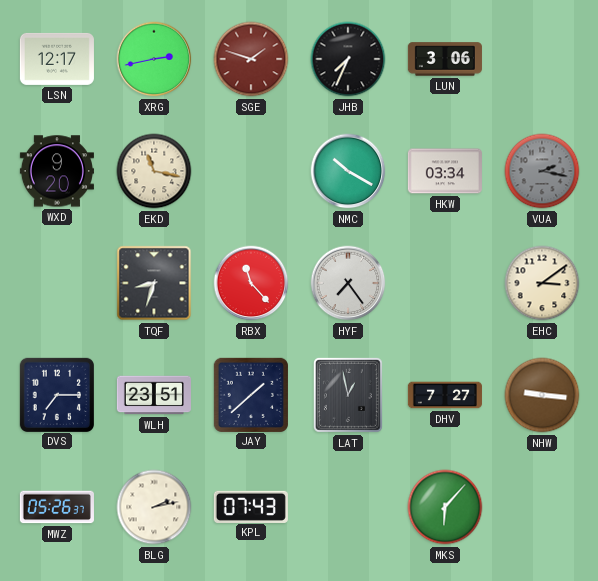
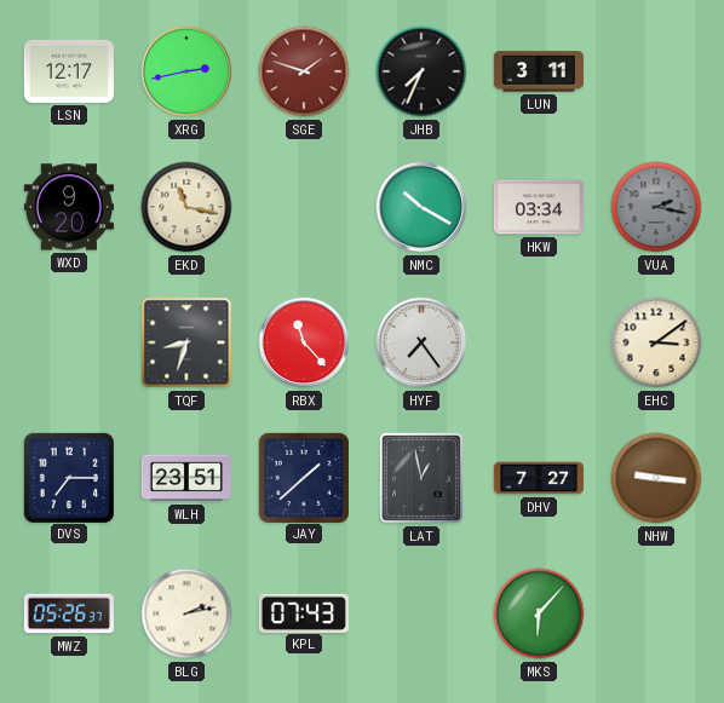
LUN: 3:06 -> 3:11
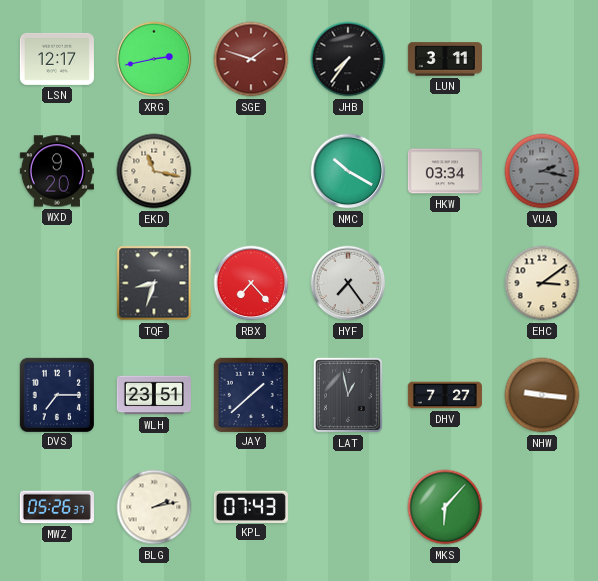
JHB: 7:34 -> 7:36
RBX: 11:23 -> 7:23
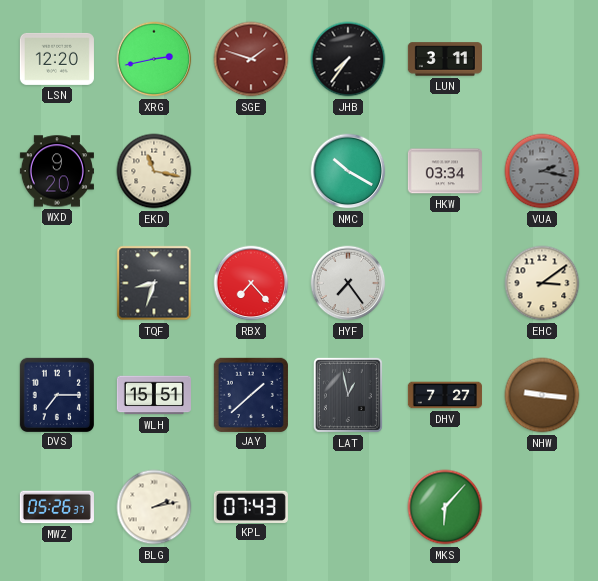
LSN: 12:17 -> 12:20
WLH: 23:51 -> 15:51
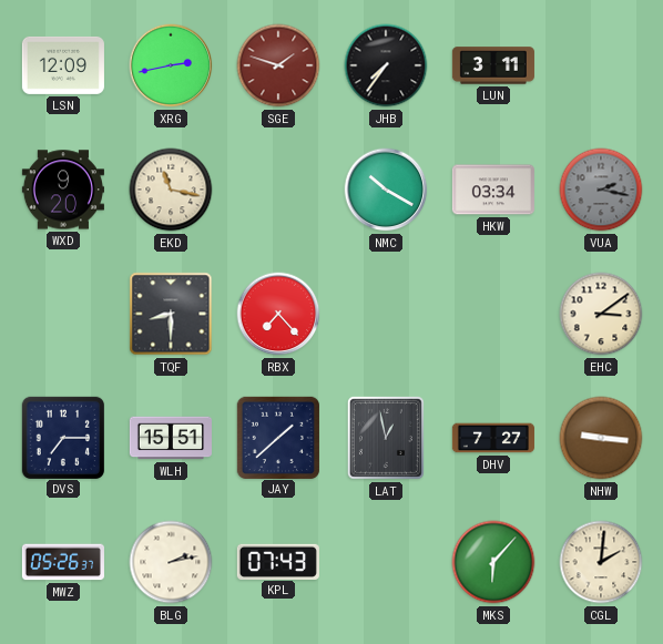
LSN: 12:20 -> 12:09
TQF: 8:33 -> 8:30
HYF: 7:24 -> none
CGL: none -> 2:01
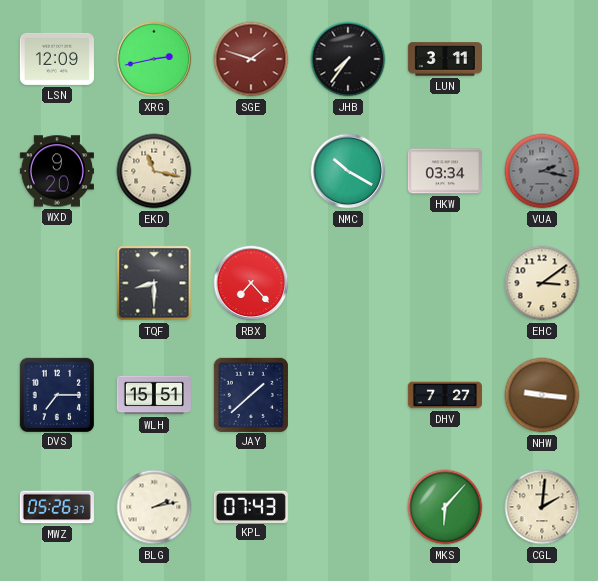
LAT: 12:58 -> none
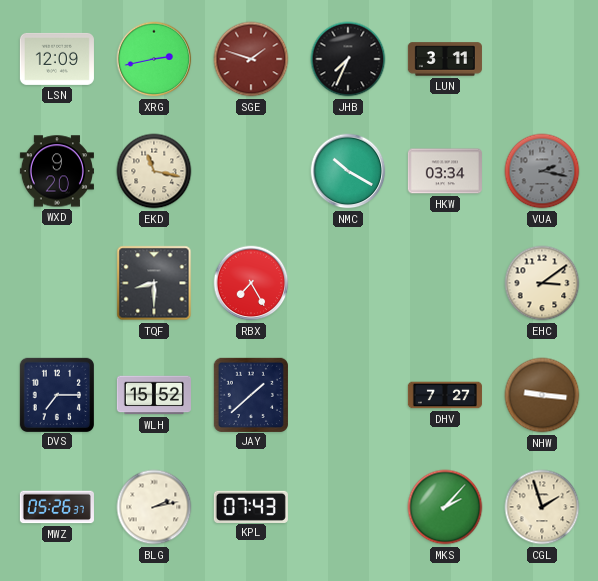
JHB: 7:36 -> 7:34
RBX: 7:23 -> 7:25
WLH: 15:51 -> 15:52
MKS: 6:07 -> 2:07
CGL: 2:01 -> 1:57
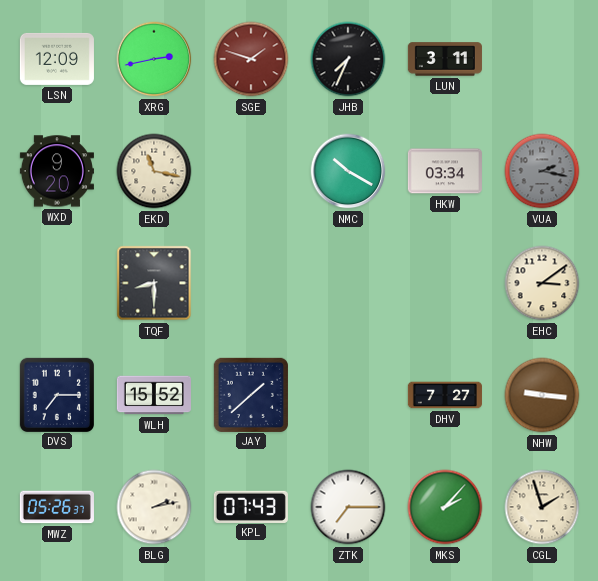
RBX: 7:25 -> none
ZTK: none -> 7:15
